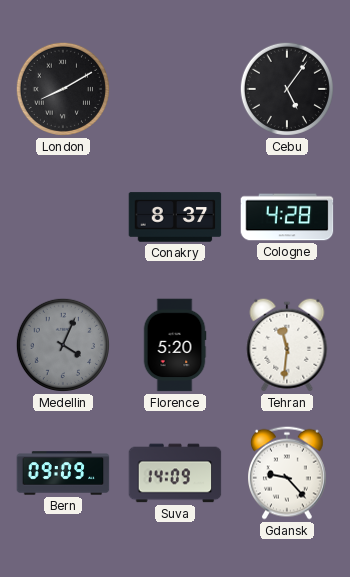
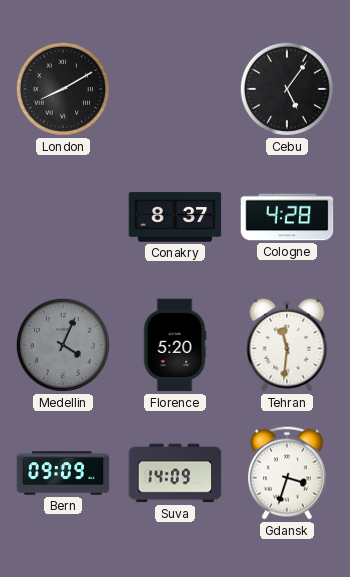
Gdansk: 9:23 -> 3:33
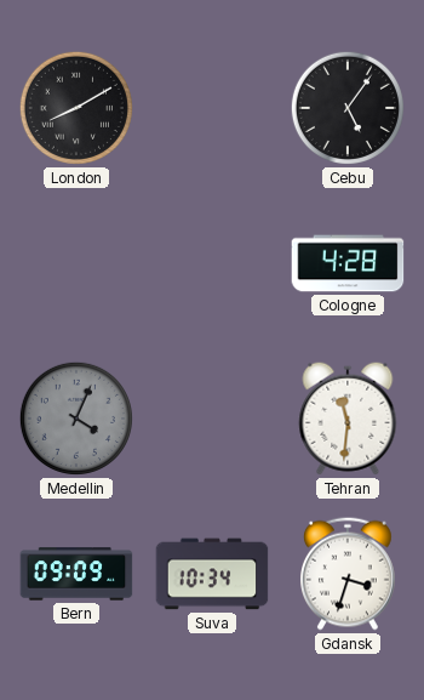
Conakry: 8:37 -> none
Florence: 5:20 -> none
Suva: 14:09 -> 10:34
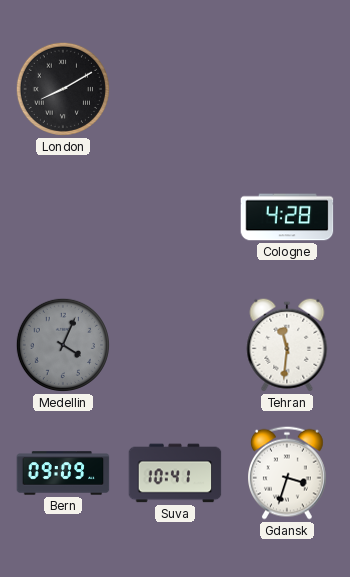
Cebu: 5:06 -> none
Suva: 10:34 -> 10:41
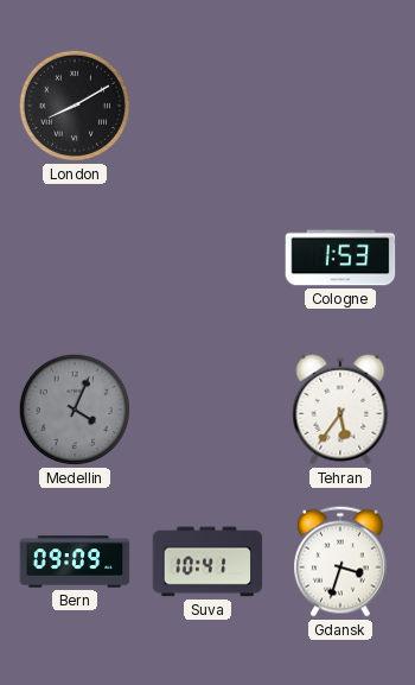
Cologne: 4:28 -> 1:53
Tehran: 11:31 -> 5:36
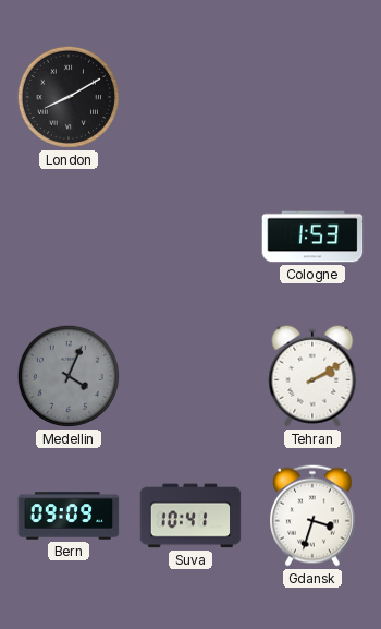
Tehran: 5:36 -> 2:10
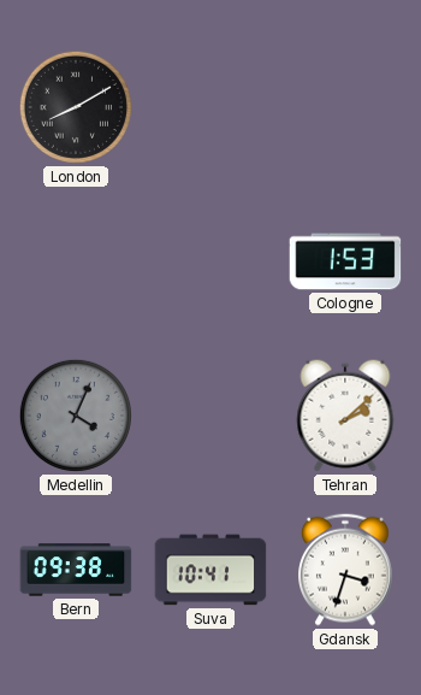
Tehran: 2:10 -> 2:08
Bern: 09:09 -> 09:38
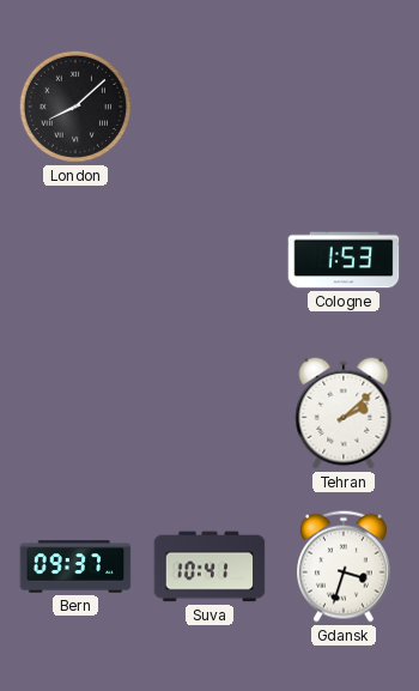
London: 8:10 -> 8:08
Medellin: 4:04 -> none
Bern: 09:38 -> 09:37
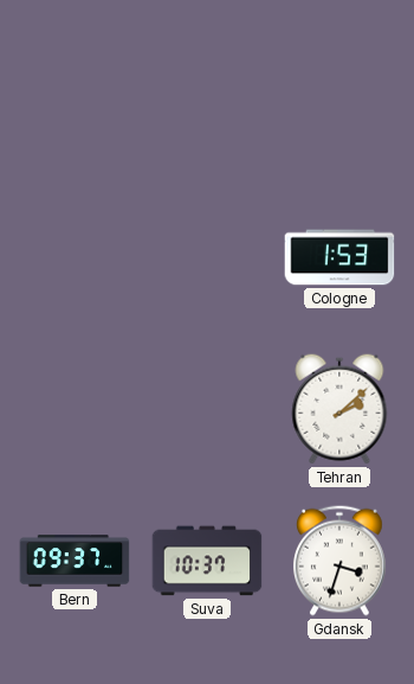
London: 8:08 -> none
Suva: 10:41 -> 10:37
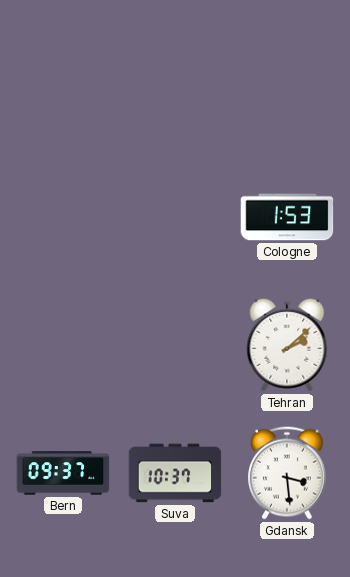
Gdansk: 3:33 -> 3:29
